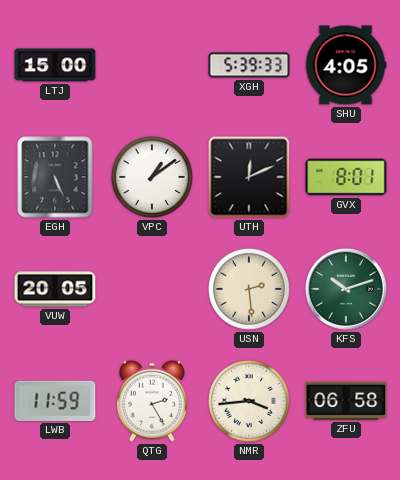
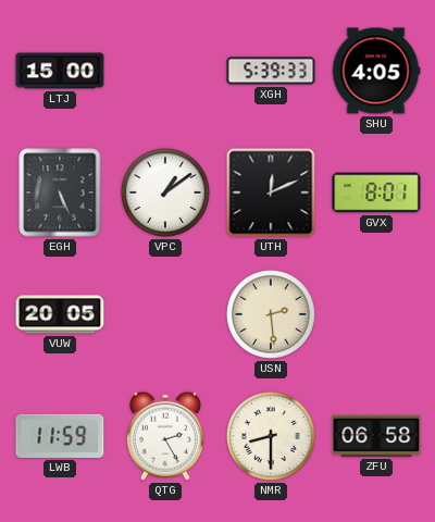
KFS: 10:12 -> none
NMR: 3:44 -> 8:30
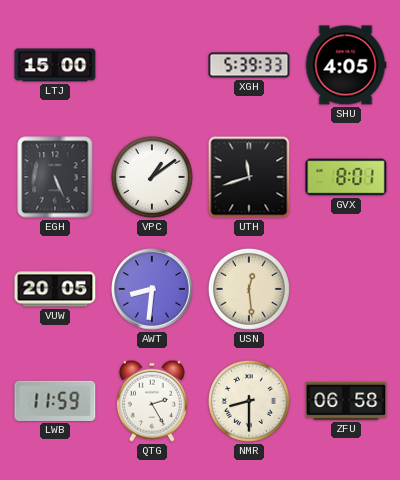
UTH: 12:11 -> 11:42
AWT: none -> 8:31
USN: 2:29 -> 12:29
